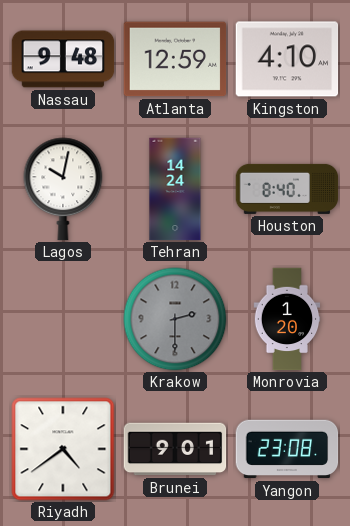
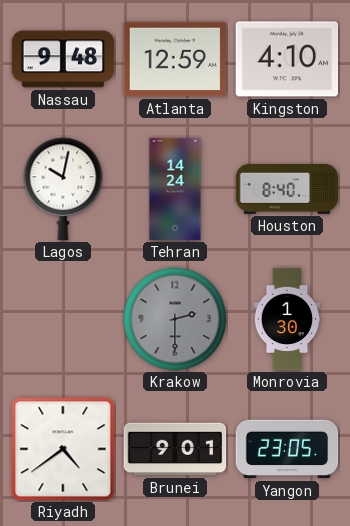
Monrovia: 1:20 -> 1:30
Yangon: 23:08 -> 23:05
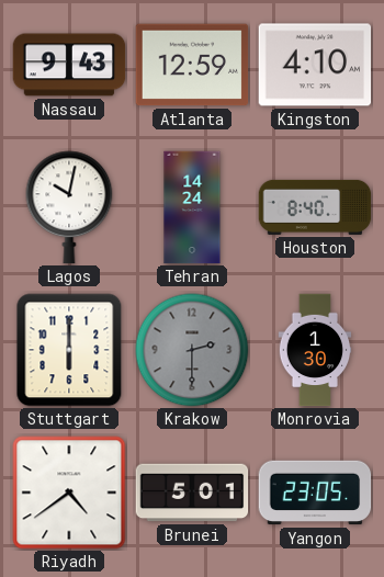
Nassau: 9:48 -> 9:43
Stuttgart: none -> 6:00
Brunei: 9:01 -> 5:01
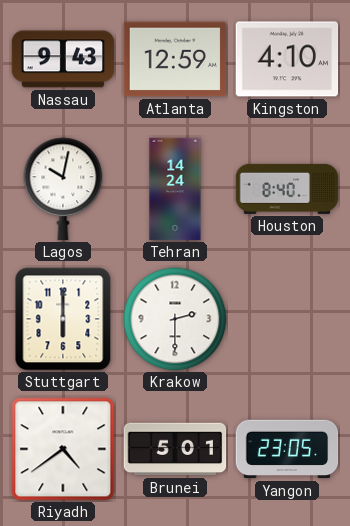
Krakow dial: grey -> white
Monrovia: 1:30 -> none
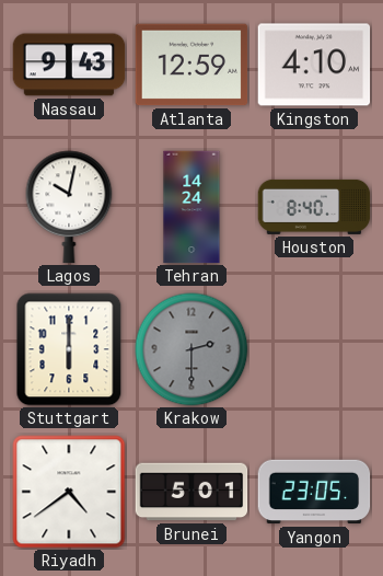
Krakow dial: white -> grey
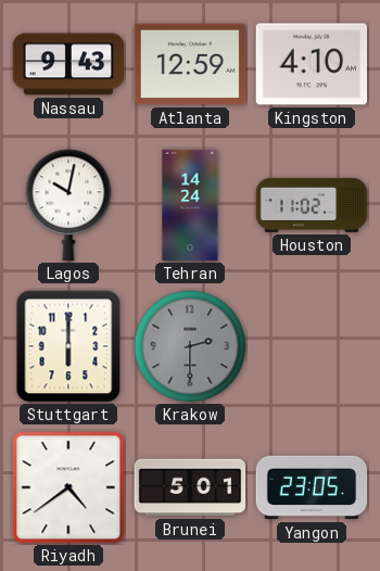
Houston: 8:40 -> 11:02
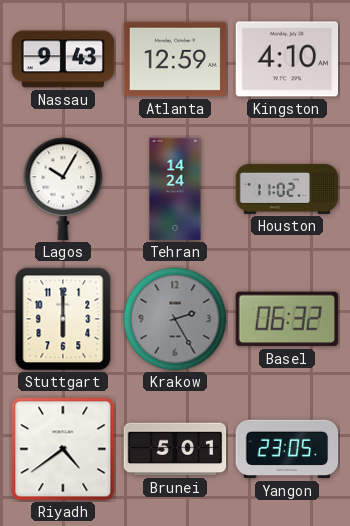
Lagos: 10:02 -> 10:05
Krakow: 2:30 -> 2:25
Basel: none -> 06:32
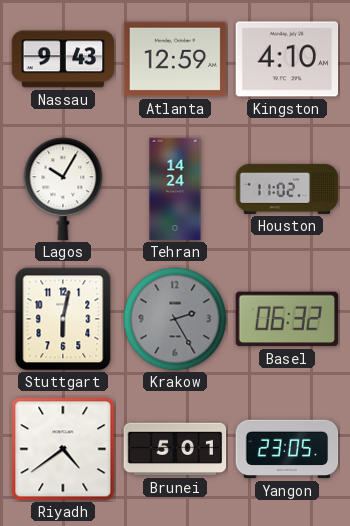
Stuttgart: 6:00 -> 6:02
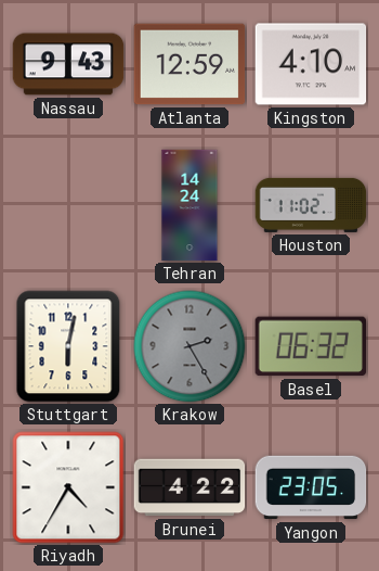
Lagos: 10:05 -> none
Riyadh: 4:39 -> 4:35
Brunei: 5:01 -> 4:22
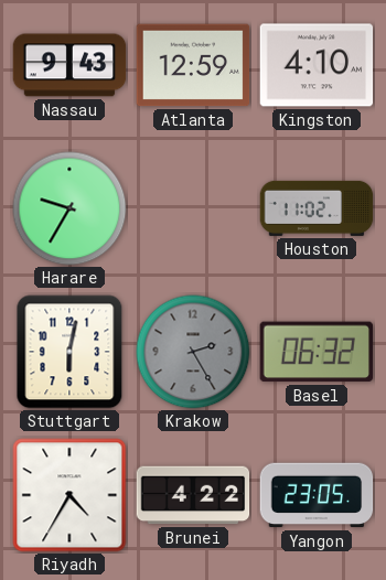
Harare: none -> 9:35
Tehran: 14:24 -> none
